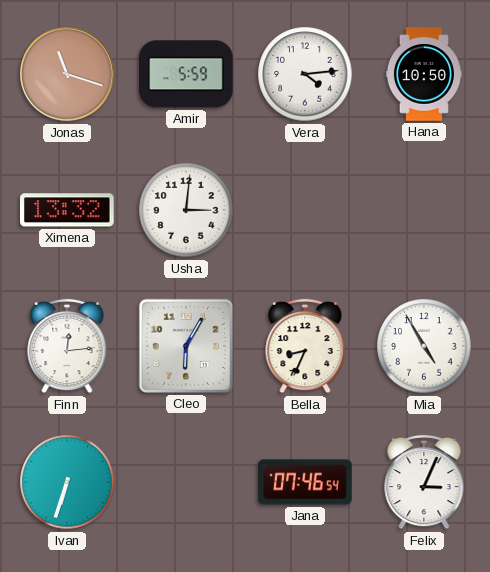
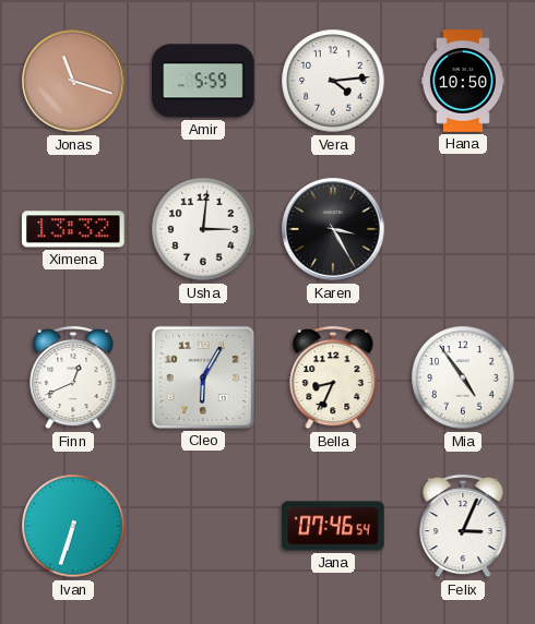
Karen: none -> 3:25
Finn: 12:14 -> 12:41
Mia: 4:55 -> 4:54
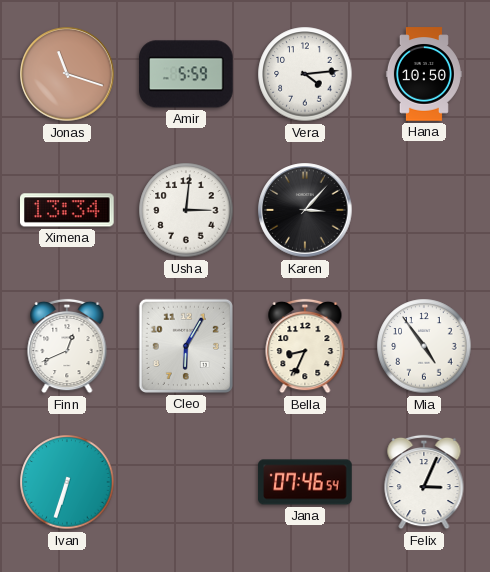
Ximena: 13:32 -> 13:34
Karen: 3:25 -> 3:07
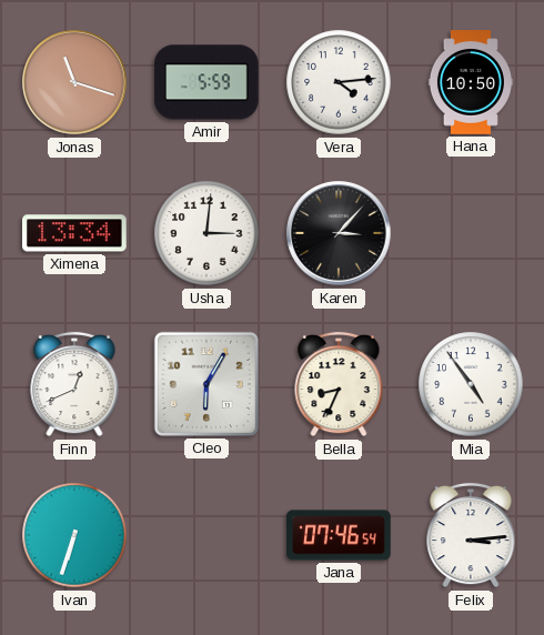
Felix: 3:04 -> 3:14
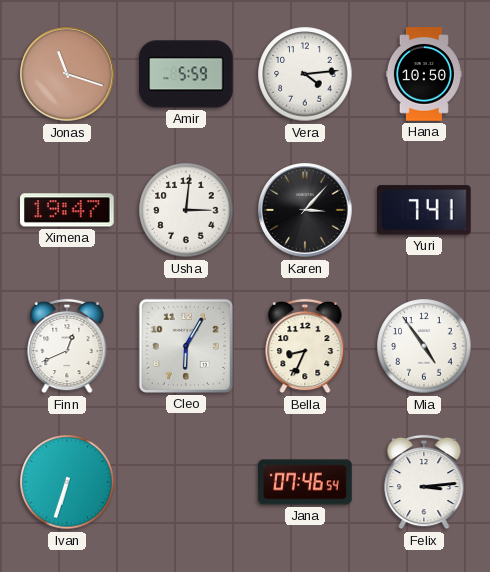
Ximena: 13:34 -> 19:47
Yuri: none -> 7:41
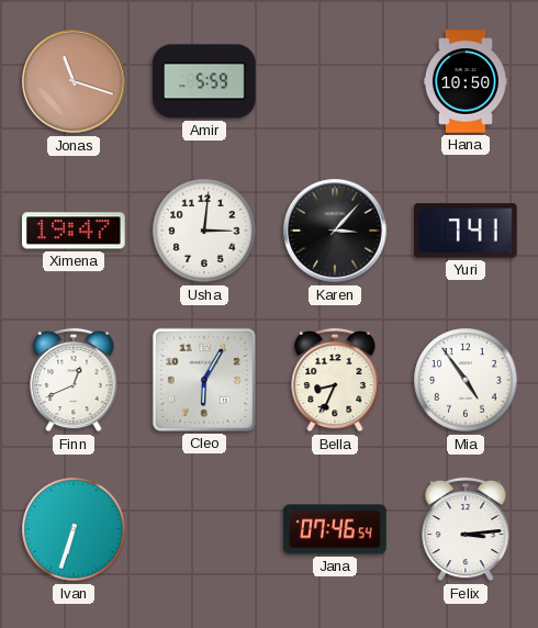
Vera: 4:14 -> none
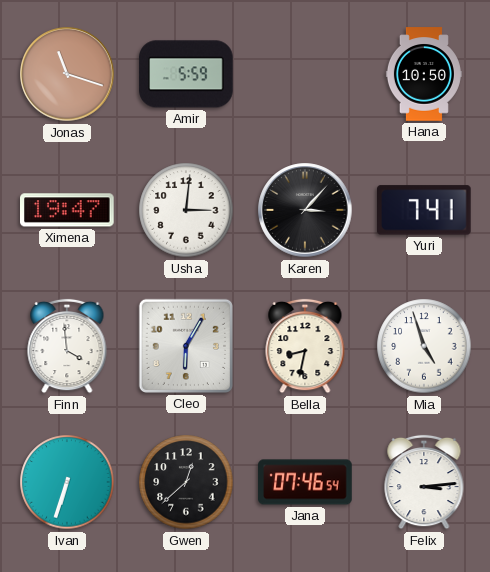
Finn: 12:41 -> 3:59
Bella: 8:34 -> 8:32
Mia: 4:54 -> 4:57
Gwen: none -> 12:38
